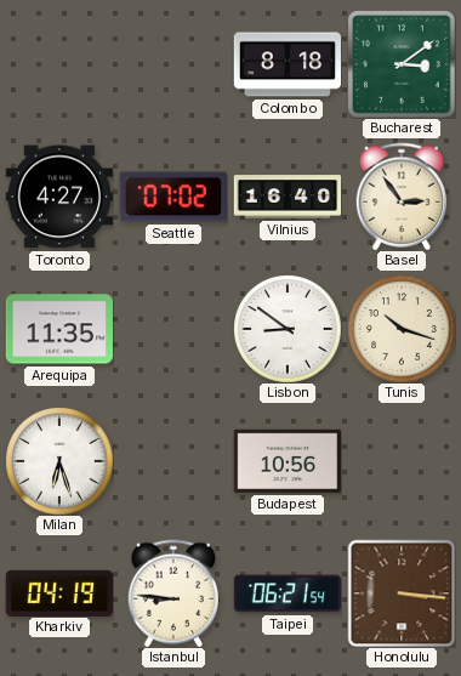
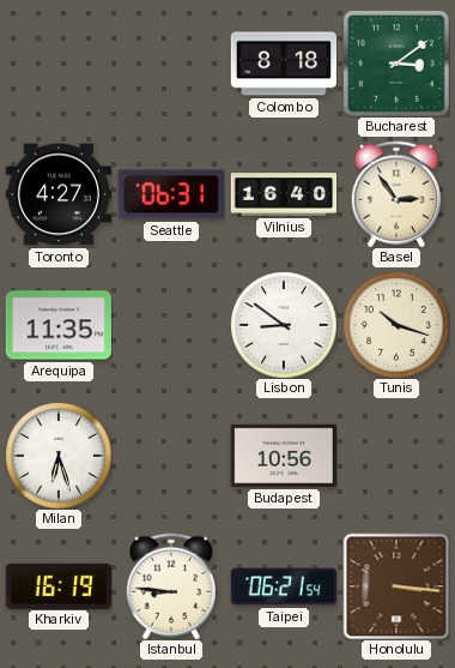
Seattle: 07:02 -> 06:31
Kharkiv: 04:19 -> 16:19
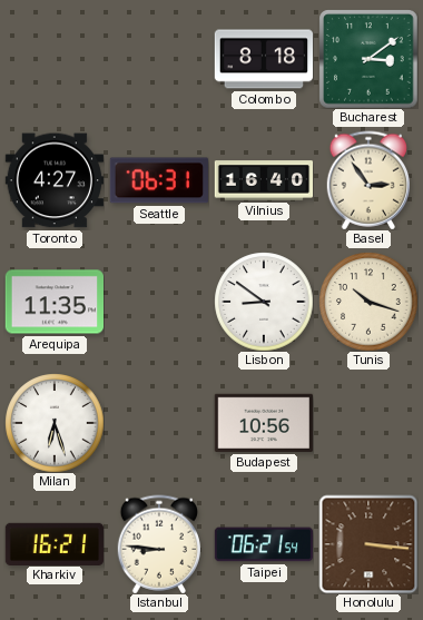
Kharkiv: 16:19 -> 16:21
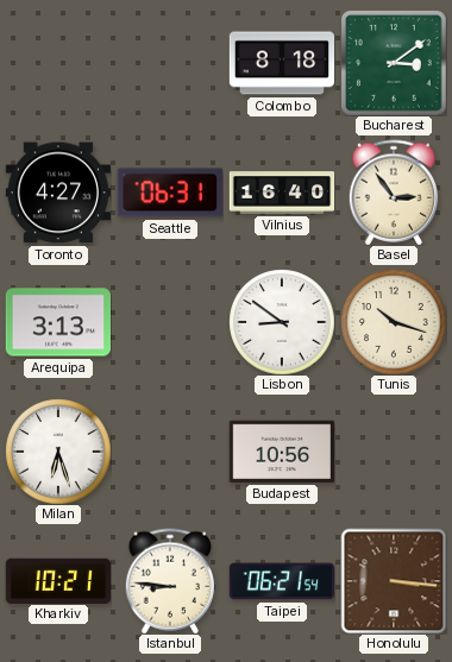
Arequipa: 11:35 -> 3:13
Kharkiv: 16:21 -> 10:21
